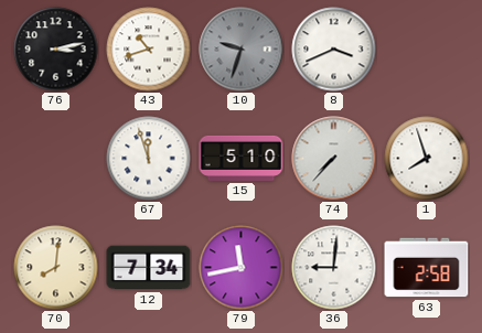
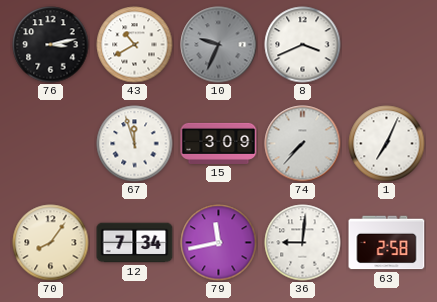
43: 10:42 -> 10:40
10: 9:33 -> 9:34
15: 5:10 -> 3:09
1: 7:57 -> 7:04
70: 8:01 -> 8:06
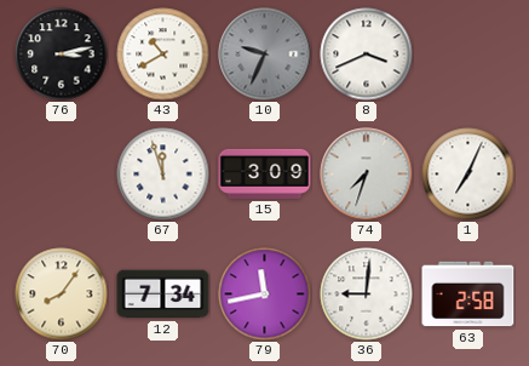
74: 7:37 -> 7:33
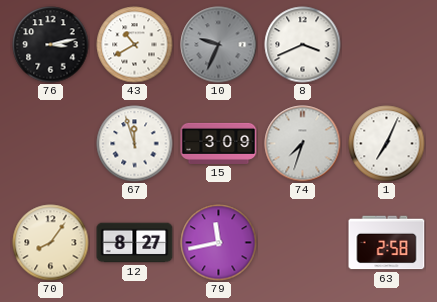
12: 7:34 -> 8:27
36: 9:01 -> none
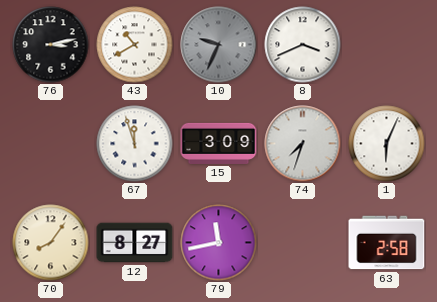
1: 7:04 -> 6:04
